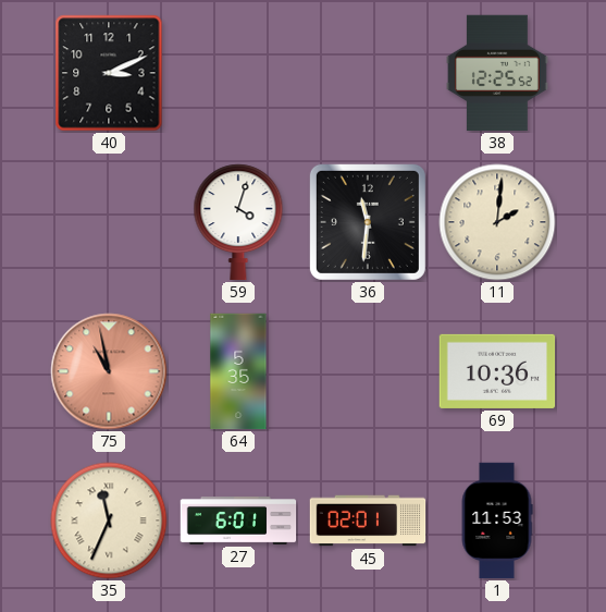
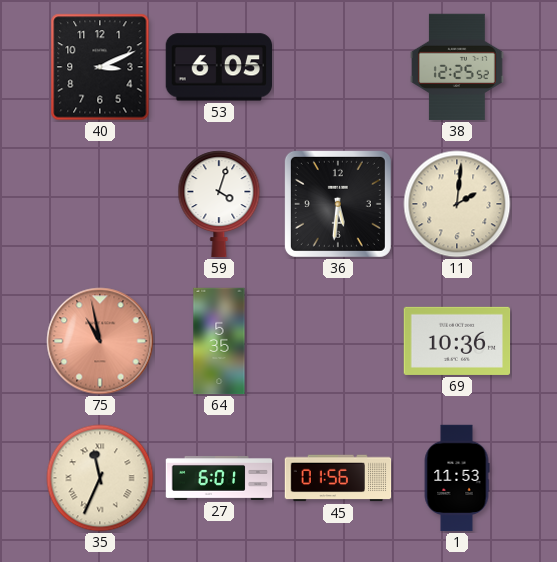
53: none -> 6:05
36: 11:31 -> 5:31
45: 02:01 -> 01:56
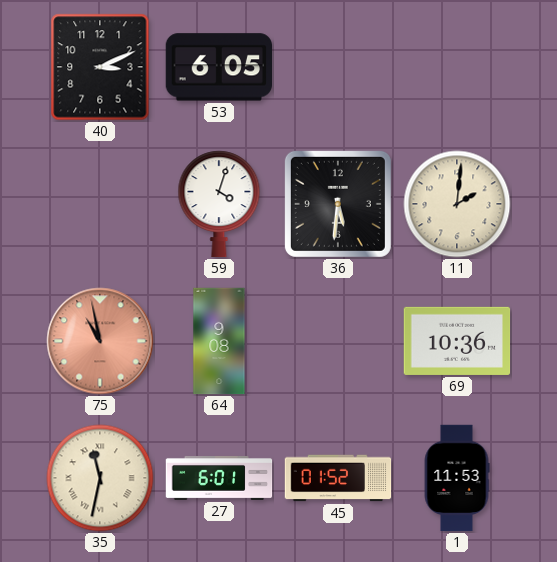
38: 12:25 -> none
64: 5:35 -> 9:08
35: 11:34 -> 11:32
45: 01:56 -> 01:52
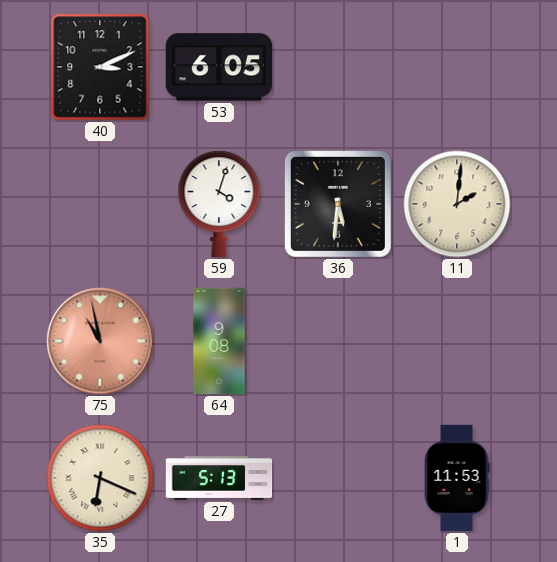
69: 10:36 -> none
35: 11:32 -> 6:19
27: 6:01 -> 5:13
45: 01:52 -> none
